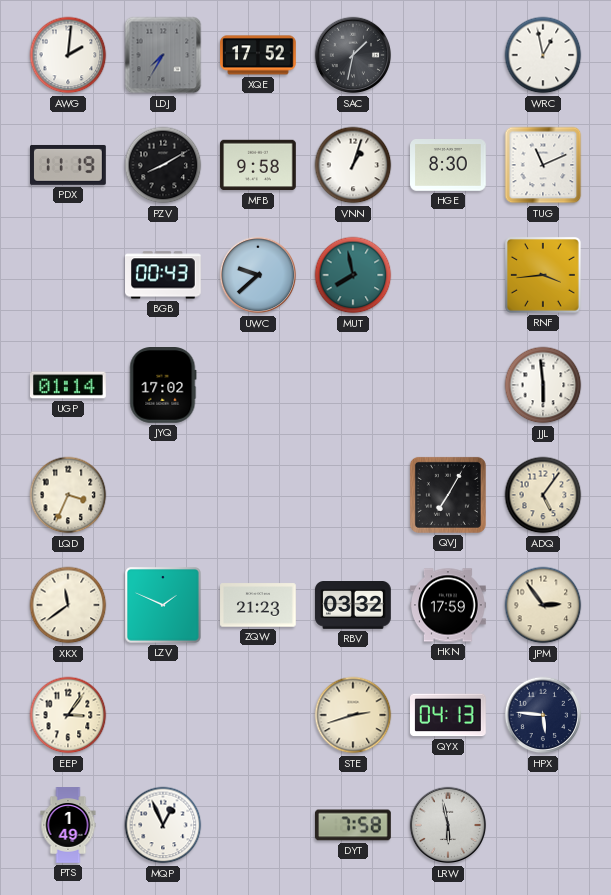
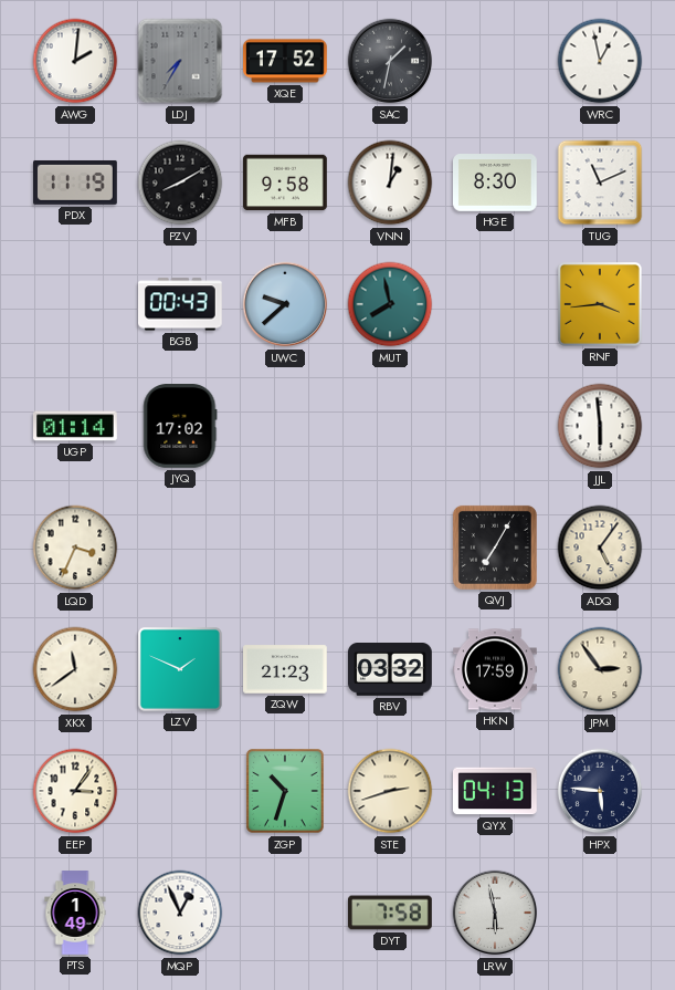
VNN: 1:03 -> 1:01
ZGP: none -> 10:33
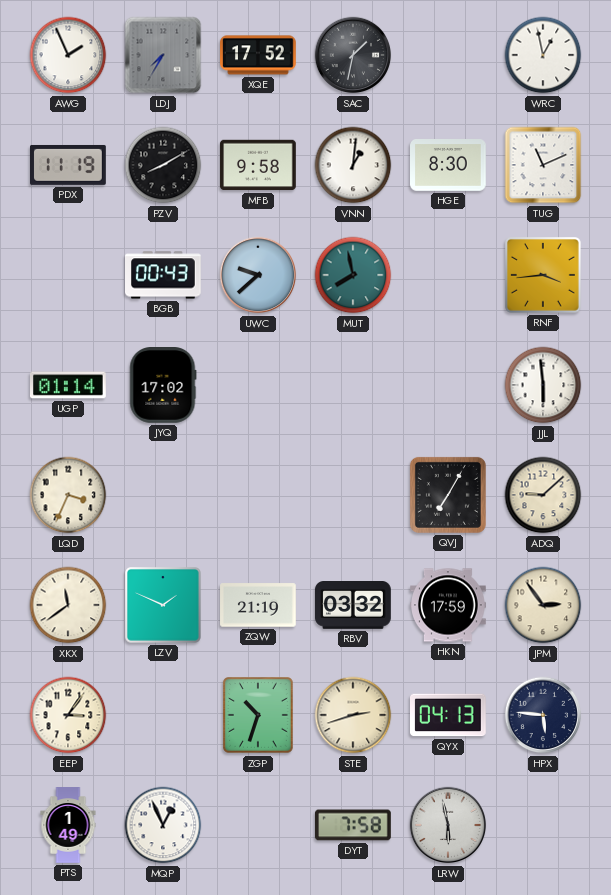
AWG: 2:01 -> 1:56
ADQ: 5:06 -> 9:08
ZQW: 21:23 -> 21:19
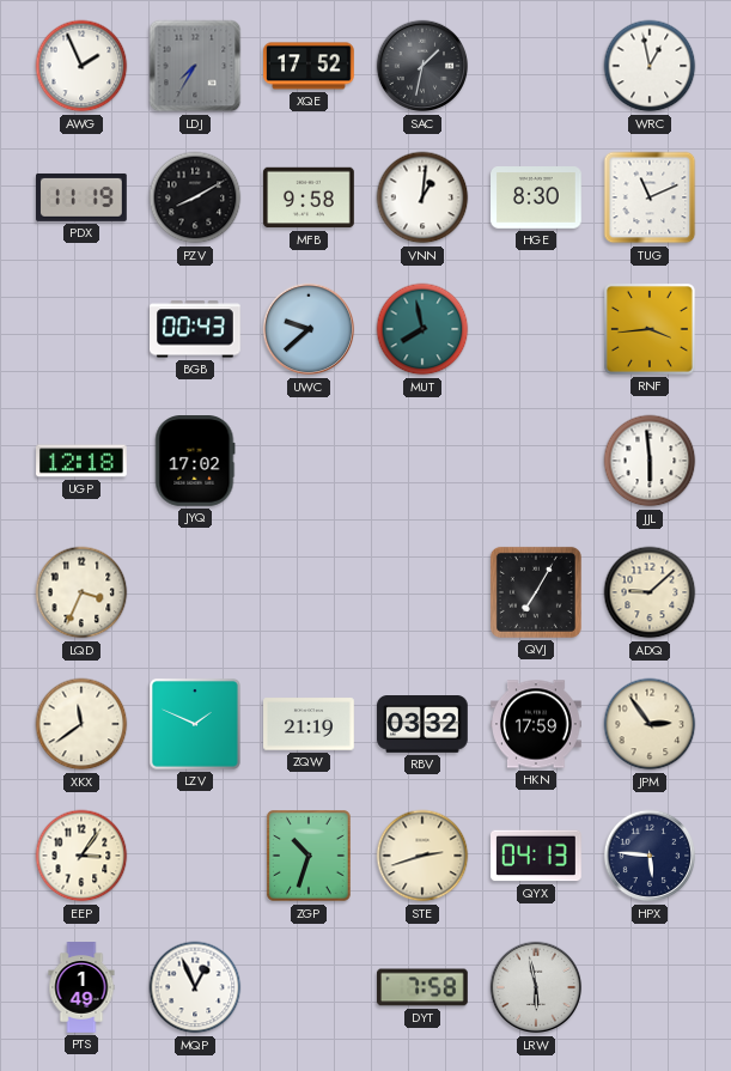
UGP: 01:14 -> 12:18
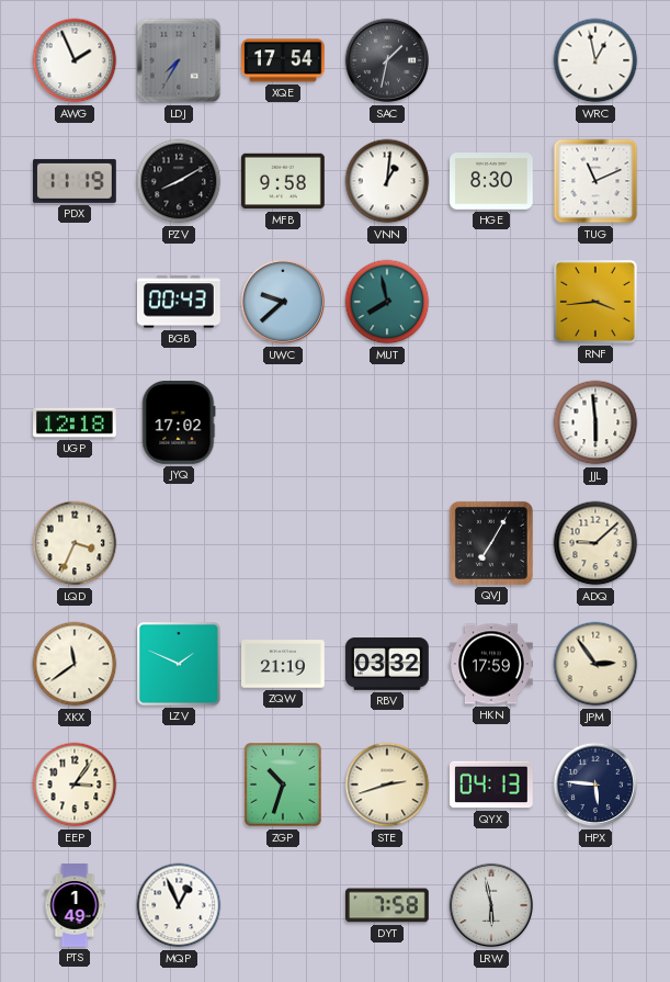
XQE: 17:52 -> 17:54
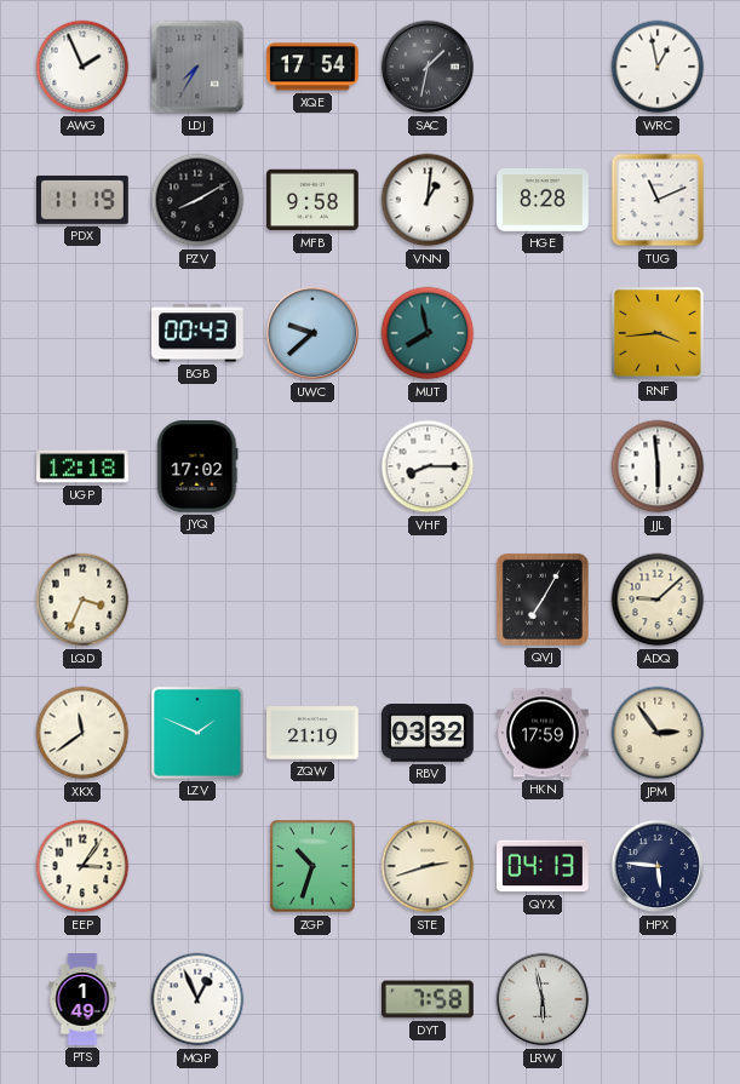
HGE: 8:30 -> 8:28
VHF: none -> 8:15
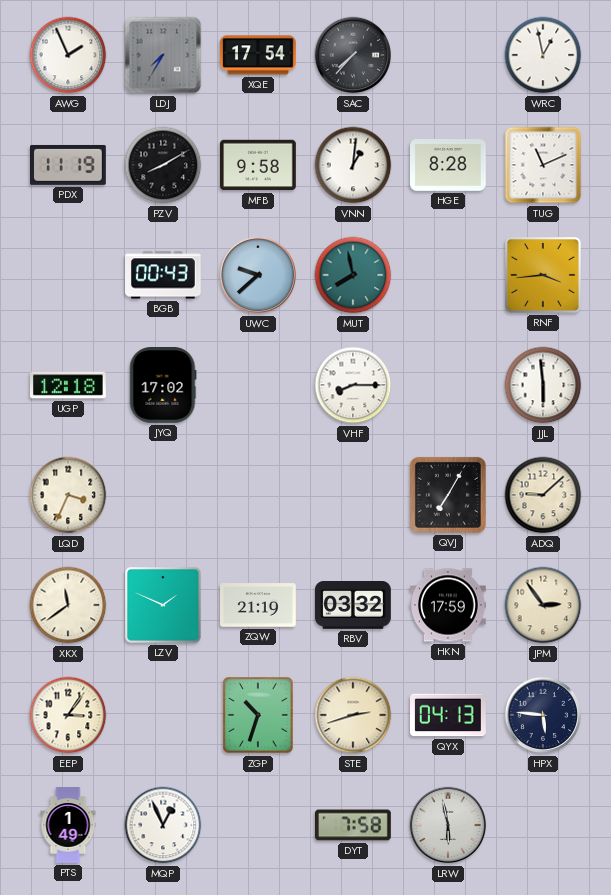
SAC: 1:32 -> 7:37
